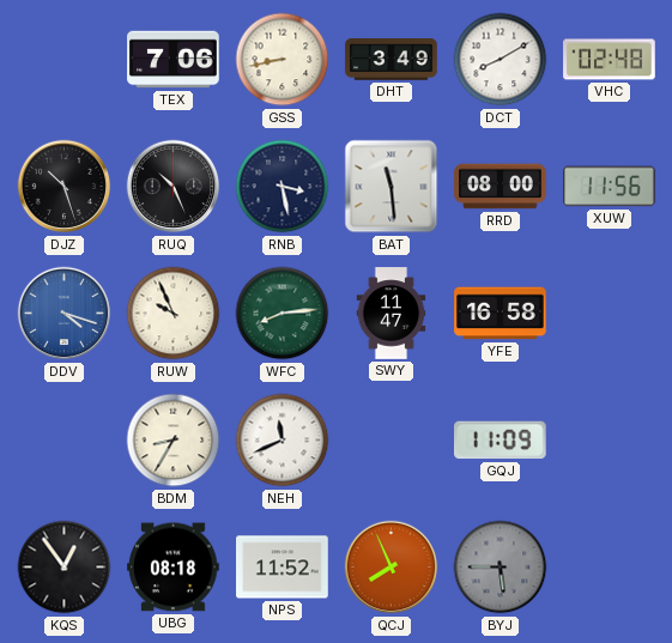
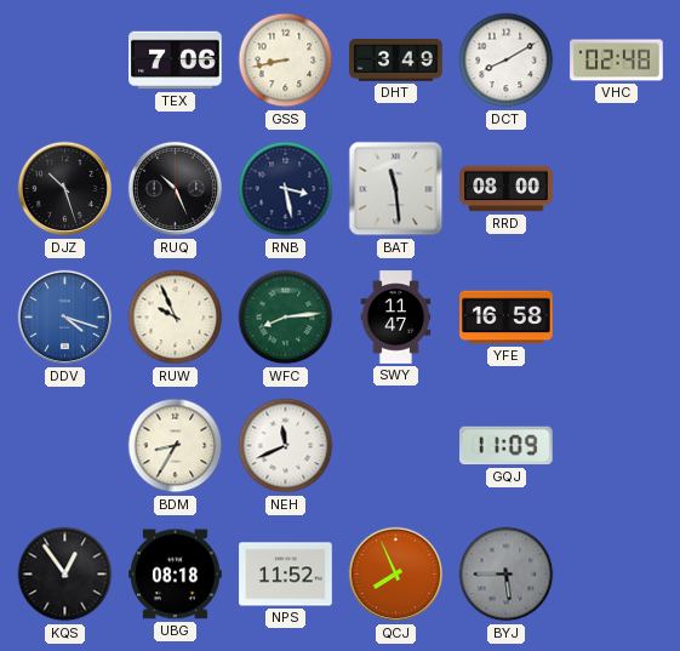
XUW: 11:56 -> none
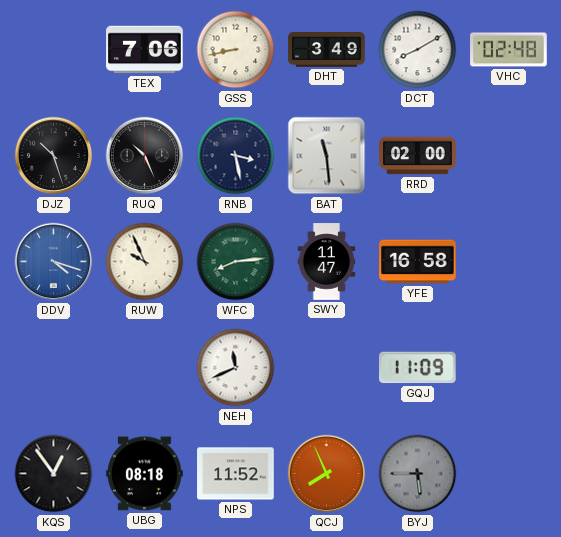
RRD: 08:00 -> 02:00
BDM: 8:35 -> none
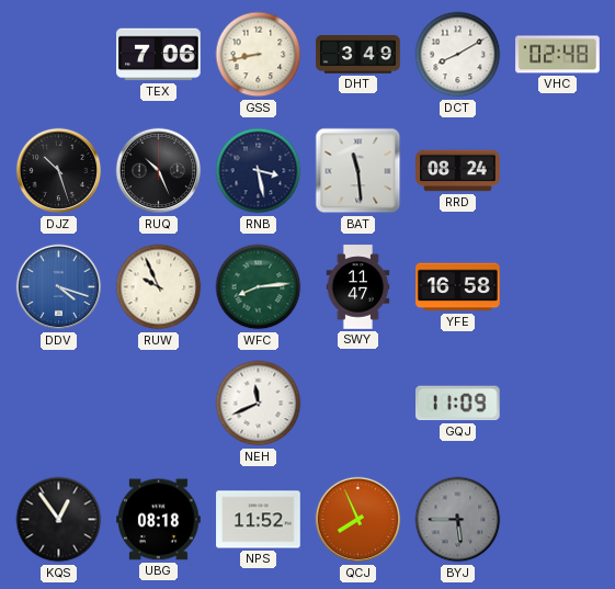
RRD: 02:00 -> 08:24
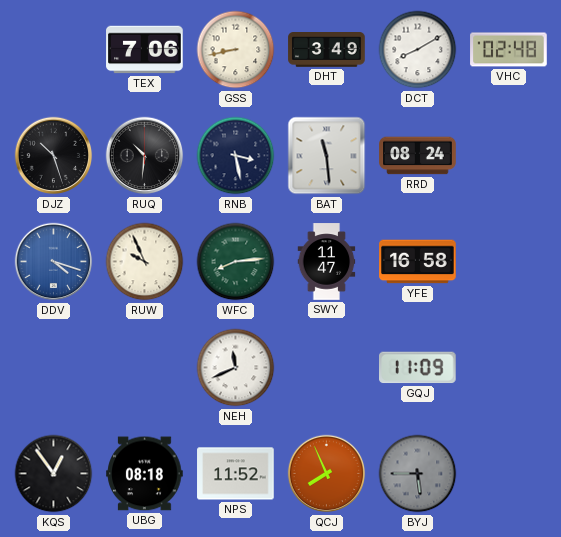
RUQ: 10:26 -> 10:31
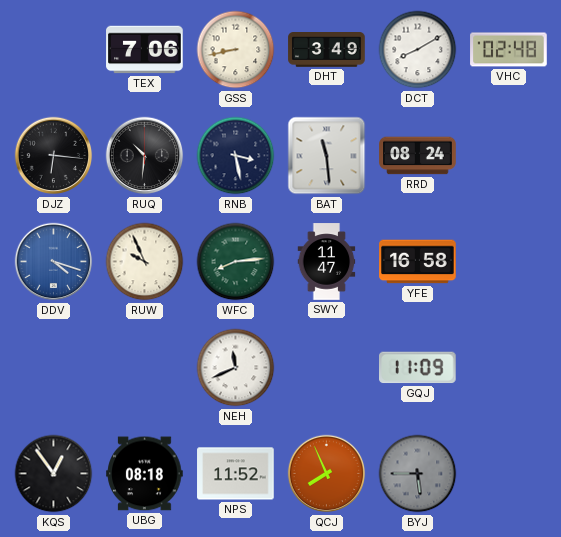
DJZ: 10:27 -> 6:16
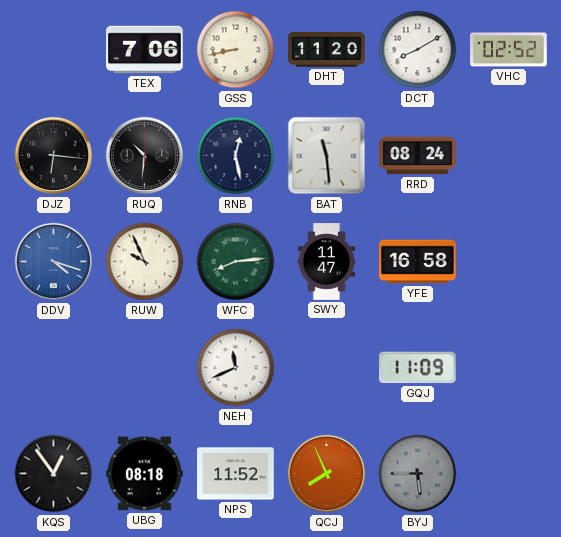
DHT: 3:49 -> 11:20
VHC: 02:48 -> 02:52
RNB: 3:28 -> 12:28
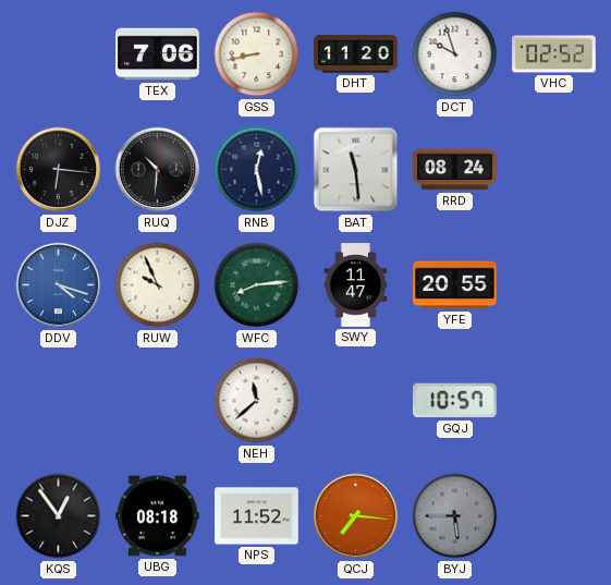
DCT: 8:10 -> 9:57
YFE: 16:58 -> 20:55
NEH: 11:41 -> 11:38
GQJ: 11:09 -> 10:57
QCJ: 7:56 -> 7:16
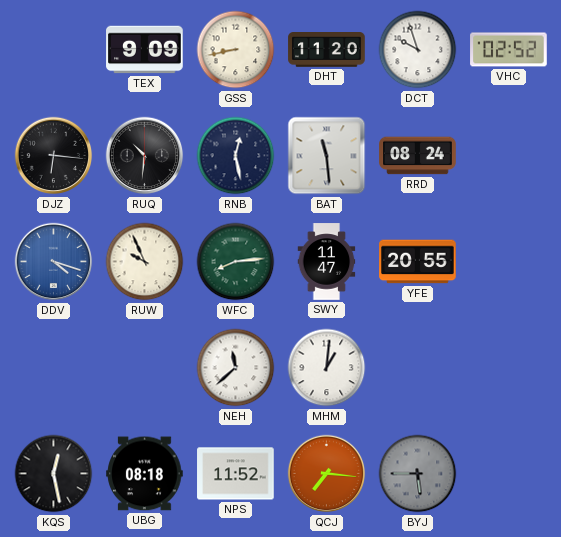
TEX: 7:06 -> 9:09
MHM: none -> 1:01
GQJ: 10:57 -> none
KQS: 12:54 -> 12:28
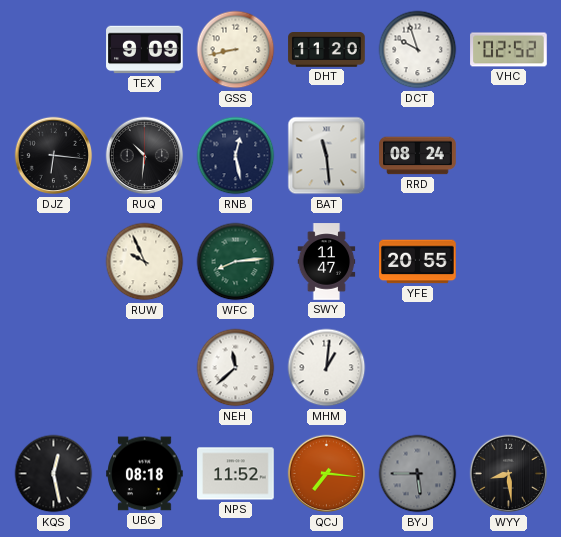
DDV: 4:18 -> none
WYY: none -> 8:29
